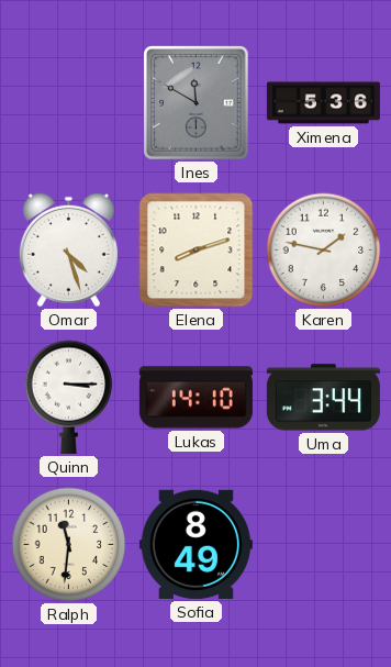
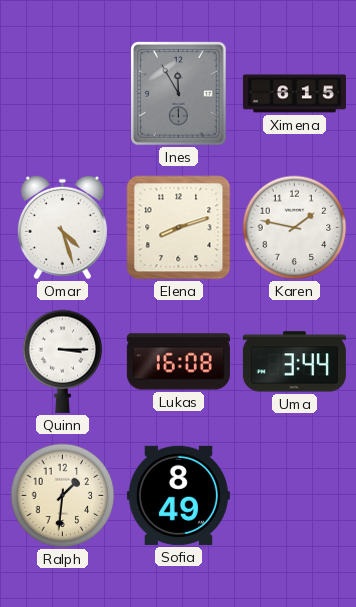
Ines: 11:50 -> 11:55
Ximena: 5:36 -> 6:15
Lukas: 14:10 -> 16:08
Ralph: 11:31 -> 1:31
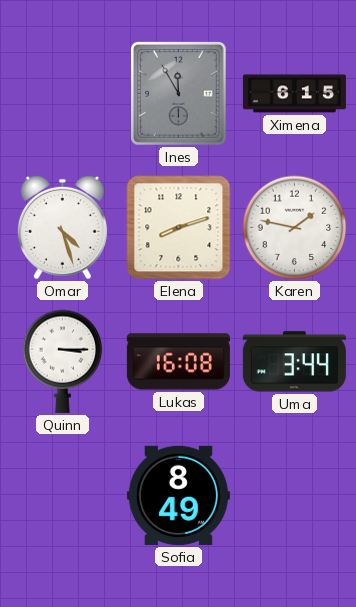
Ralph: 1:31 -> none
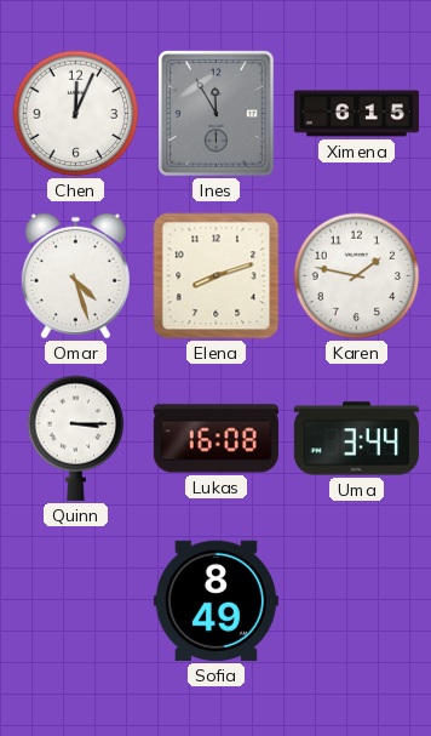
Chen: none -> 12:04
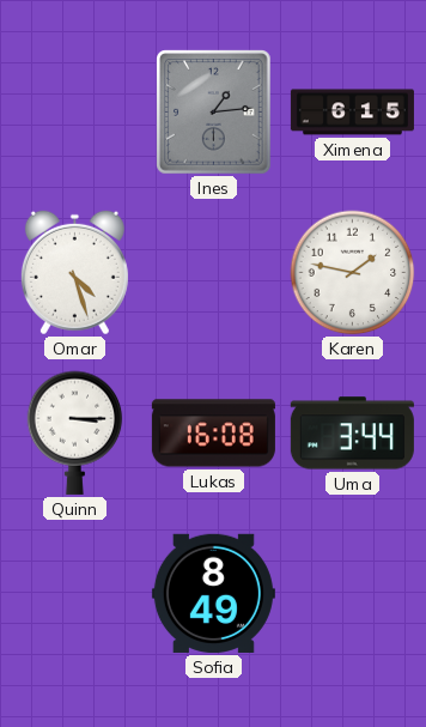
Chen: 12:04 -> none
Ines: 11:55 -> 1:14
Elena: 8:12 -> none
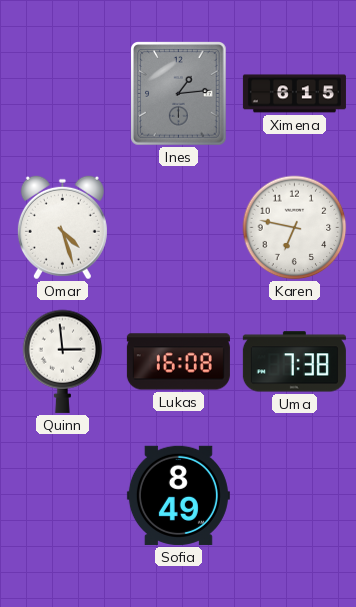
Karen: 1:47 -> 6:47
Quinn: 3:15 -> 2:59
Uma: 3:44 -> 7:38
